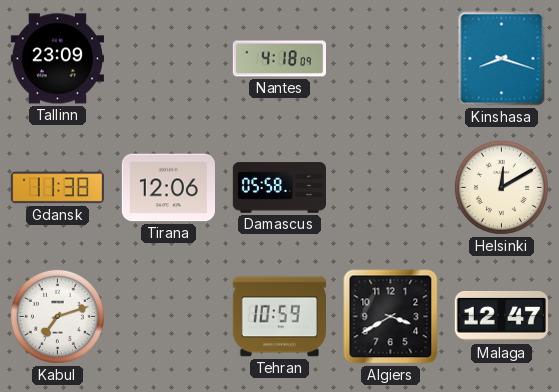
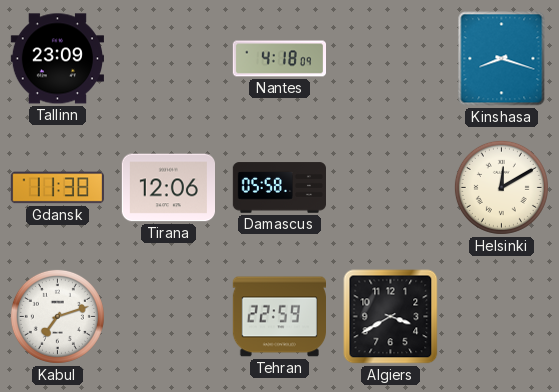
Tehran: 10:59 -> 22:59
Malaga: 12:47 -> none
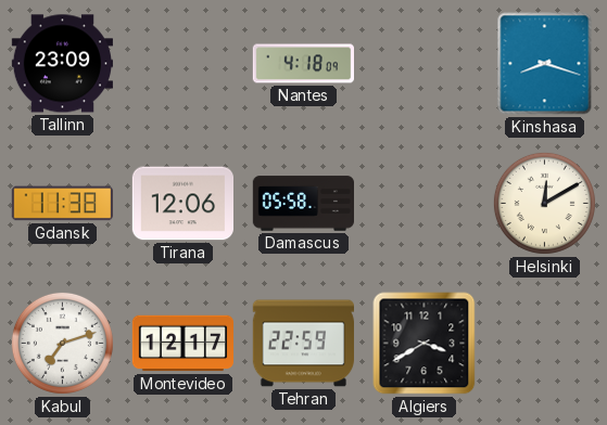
Montevideo: none -> 12:17
